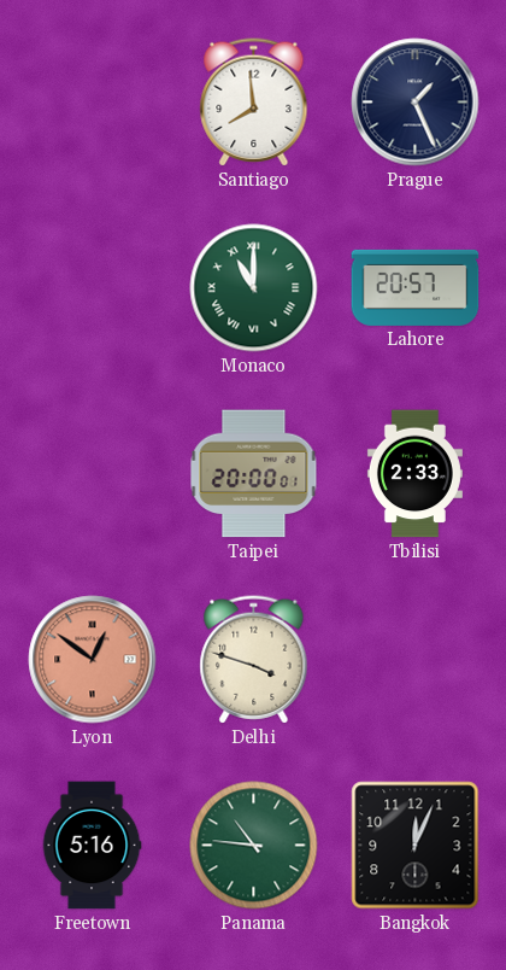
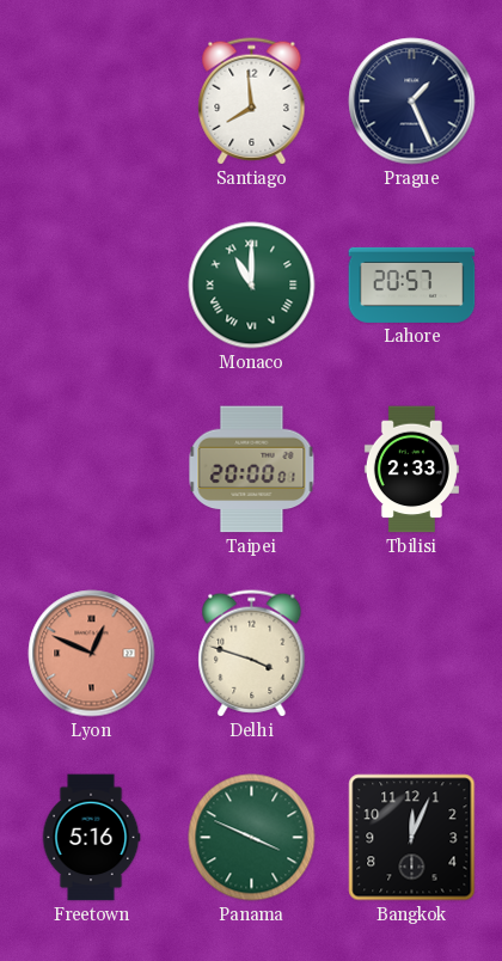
Lyon: 12:51 -> 12:49
Panama: 10:46 -> 3:49
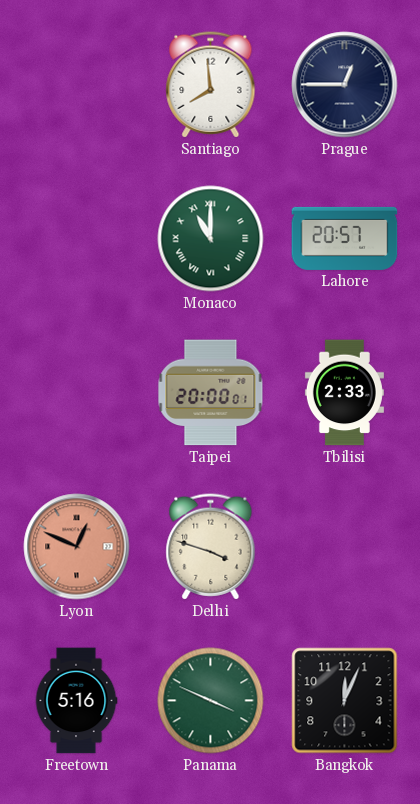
Prague: 1:26 -> 12:45
